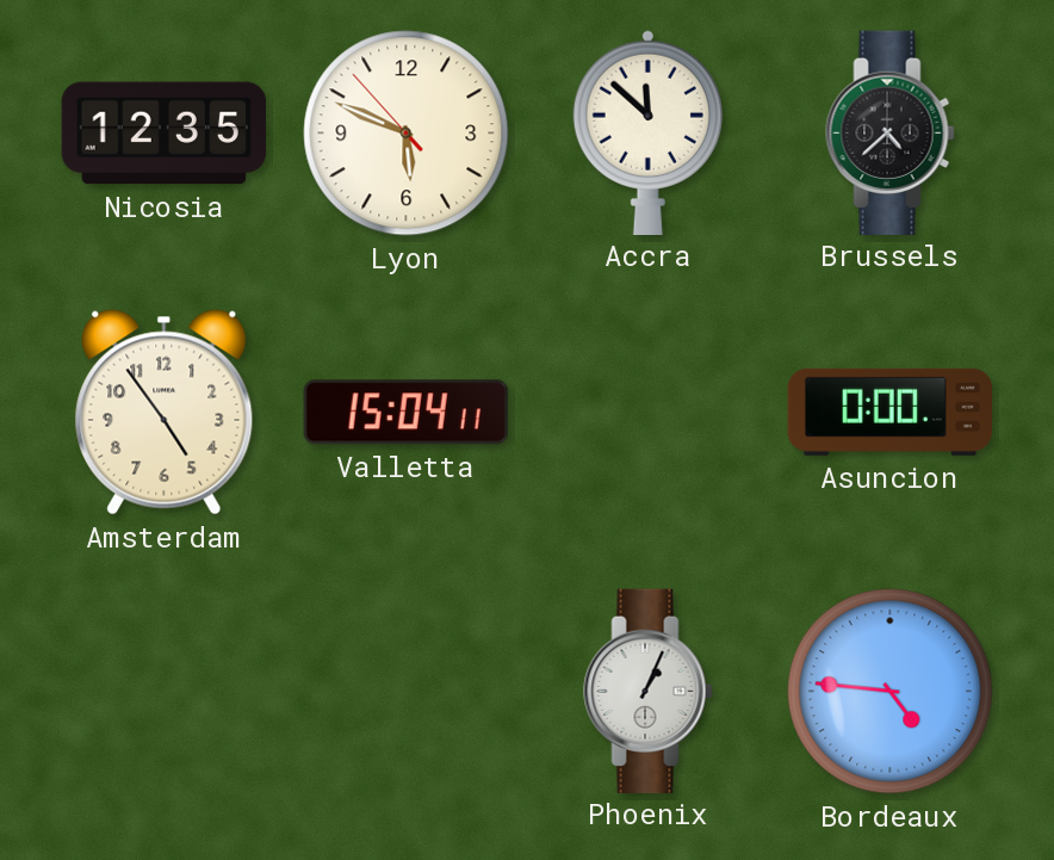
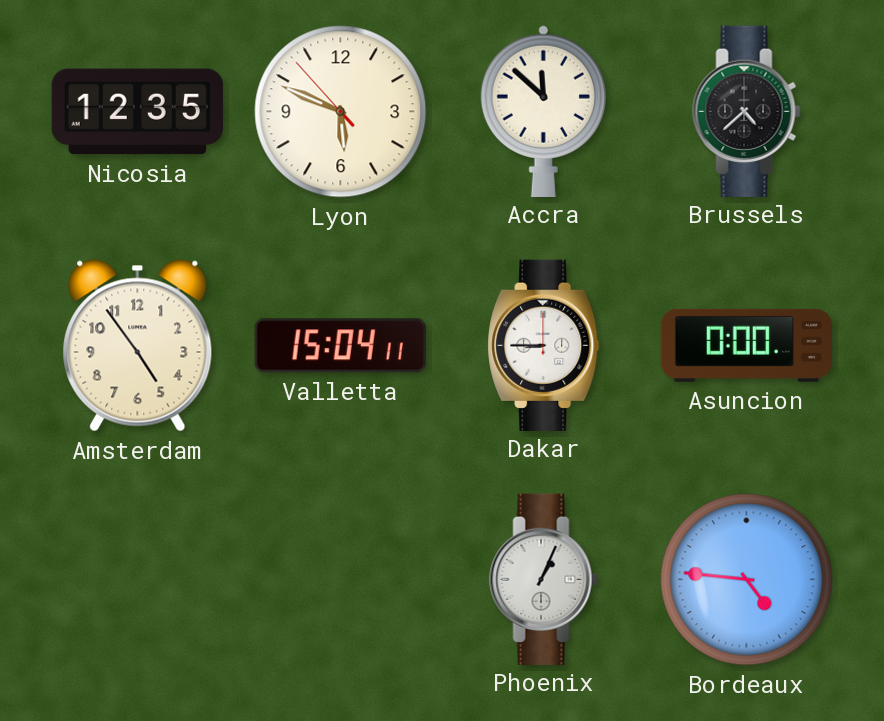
Dakar: none -> 8:45
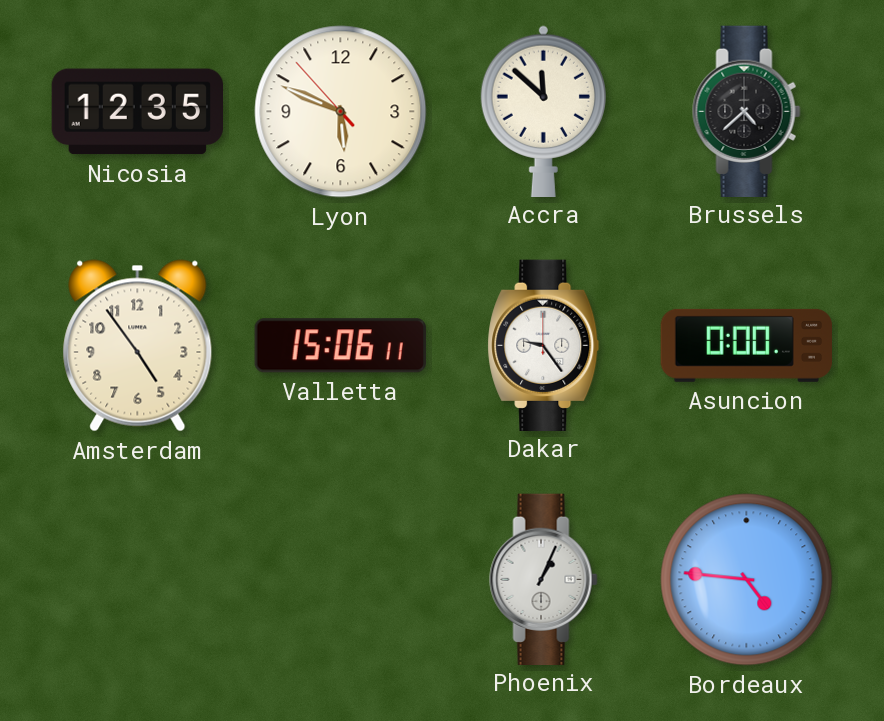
Valletta: 15:04 -> 15:06
Dakar: 8:45 -> 9:24
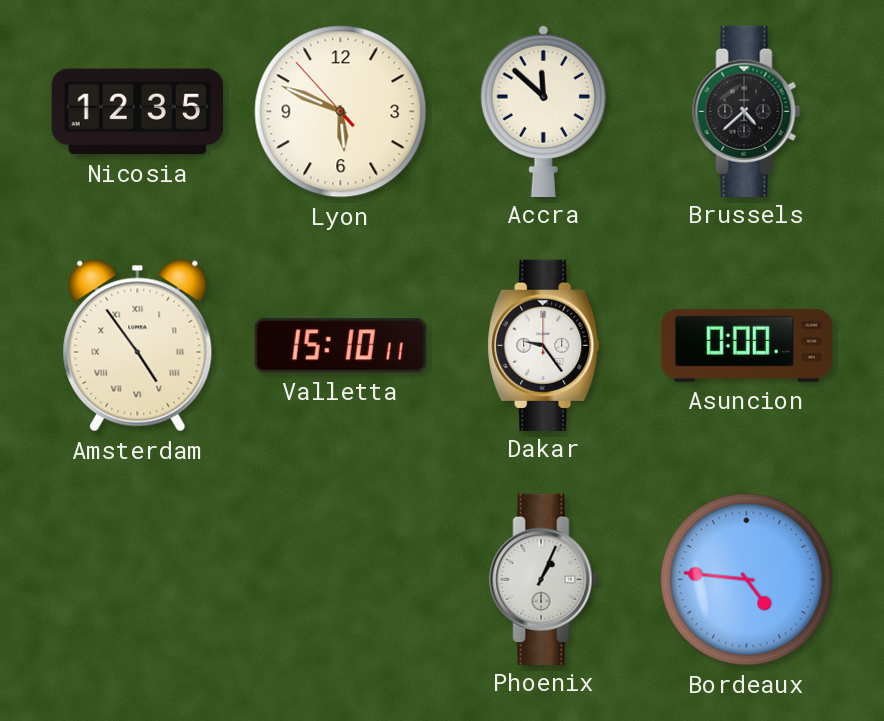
Amsterdam numerals: Arabic -> Roman
Valletta: 15:06 -> 15:10
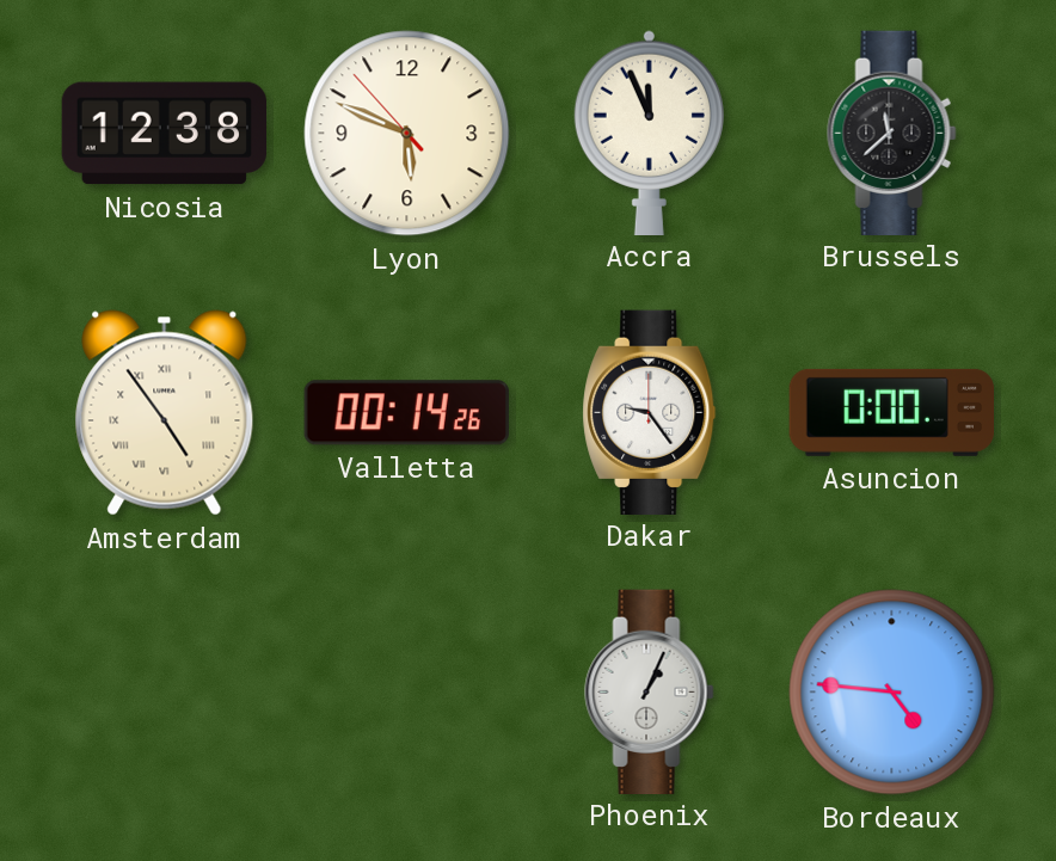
Nicosia: 12:35 -> 12:38
Accra: 11:52 -> 11:56
Brussels: 4:38 -> 11:38
Valletta: 15:10 -> 00:14
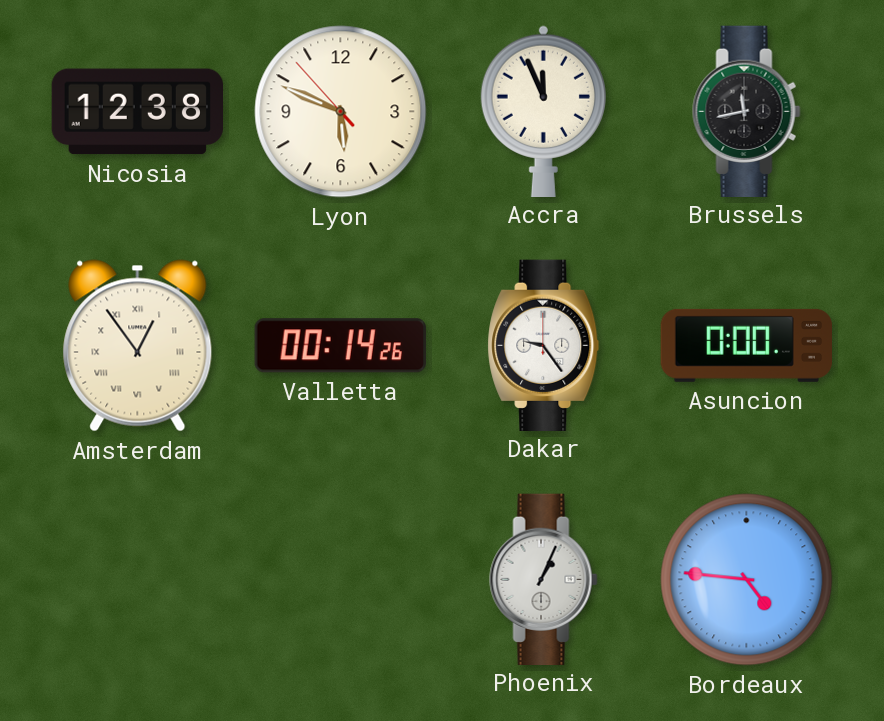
Brussels: 11:38 -> 11:43
Amsterdam: 4:54 -> 12:54
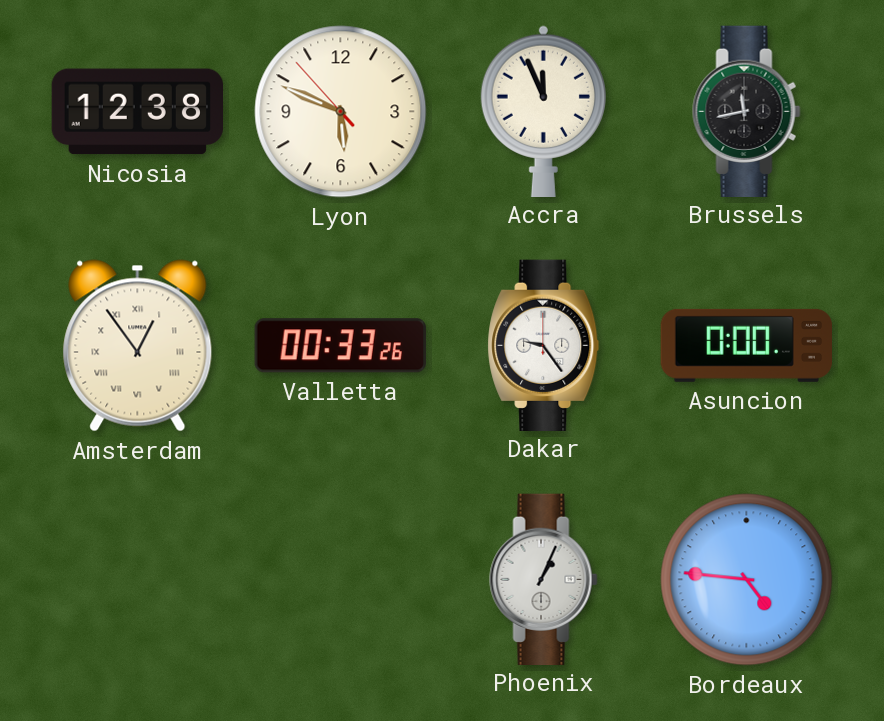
Valletta: 00:14 -> 00:33
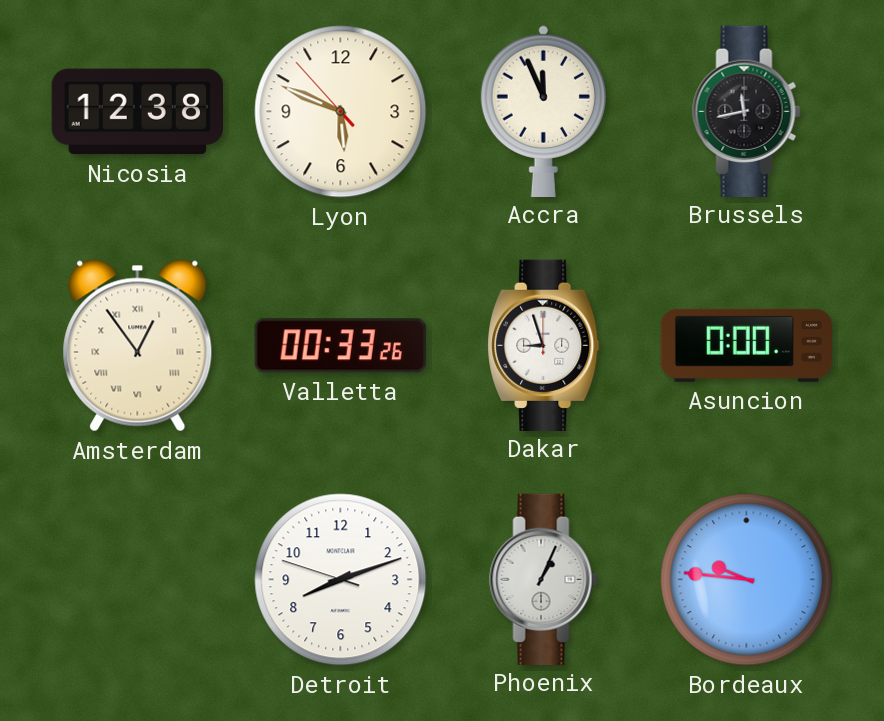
Dakar: 9:24 -> 8:57
Detroit: none -> 8:11
Bordeaux: 4:46 -> 9:46
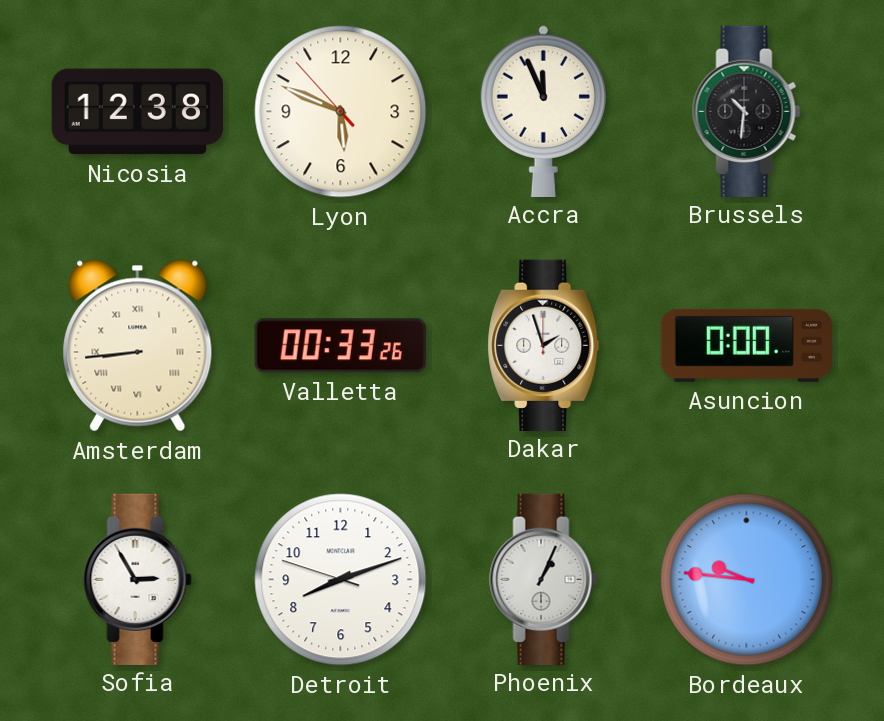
Brussels: 11:43 -> 10:31
Amsterdam: 12:54 -> 8:44
Dakar: 8:57 -> 1:57
Sofia: none -> 2:55
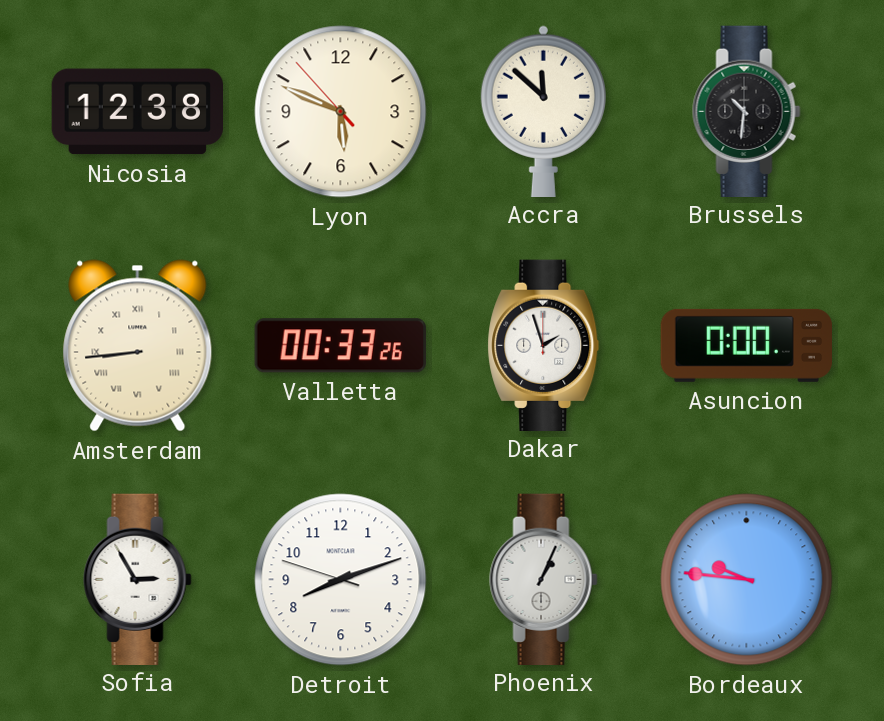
Accra: 11:56 -> 11:52
